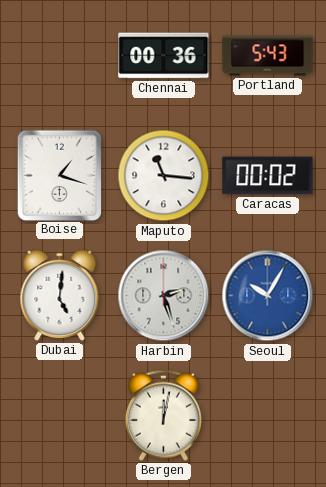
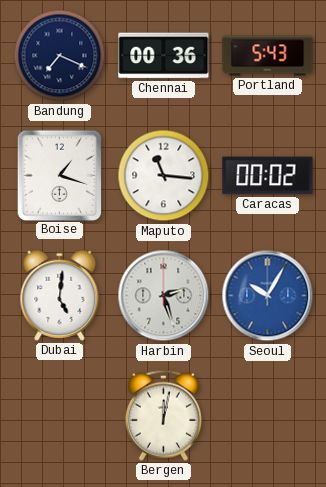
Bandung: none -> 7:19
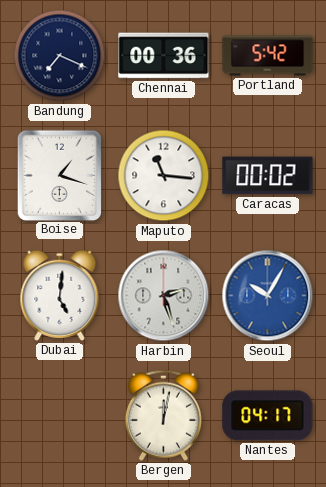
Portland: 5:43 -> 5:42
Nantes: none -> 04:17
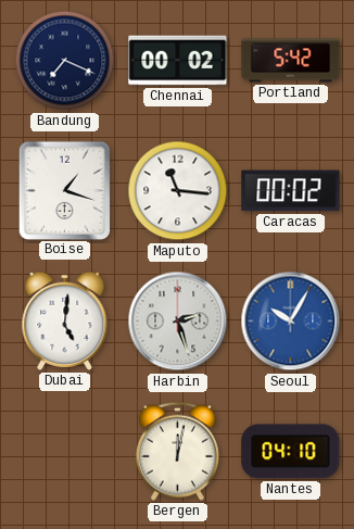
Chennai: 00:36 -> 00:02
Nantes: 04:17 -> 04:10
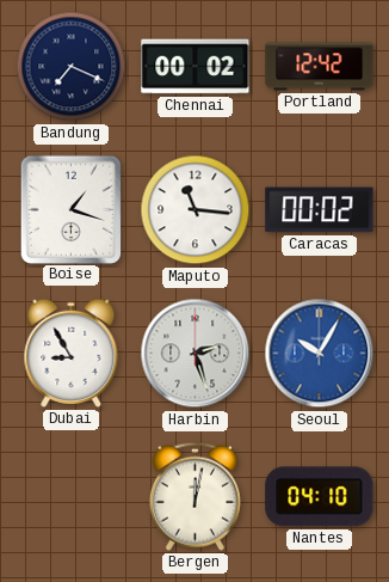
Portland: 5:42 -> 12:42
Dubai: 5:01 -> 8:55
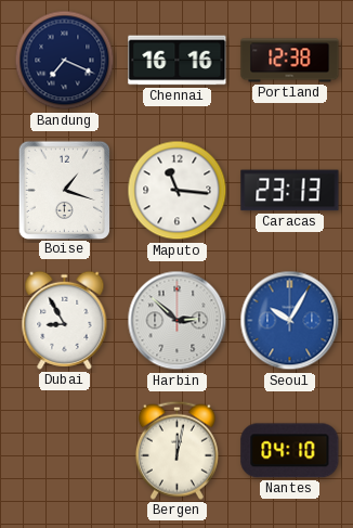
Chennai: 00:02 -> 16:16
Portland: 12:42 -> 12:38
Caracas: 00:02 -> 23:13
Harbin: 2:27 -> 2:52
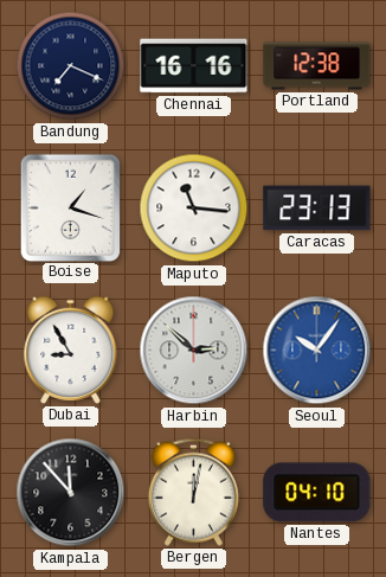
Seoul: 10:05 -> 10:06
Kampala: none -> 11:53
